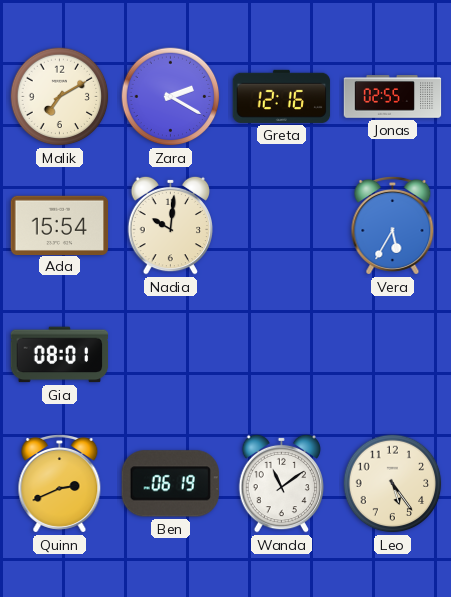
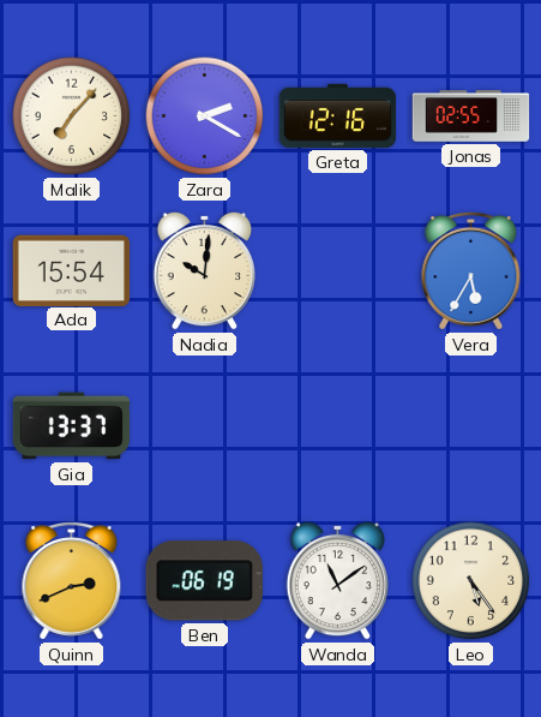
Malik: 7:10 -> 7:07
Gia: 08:01 -> 13:37
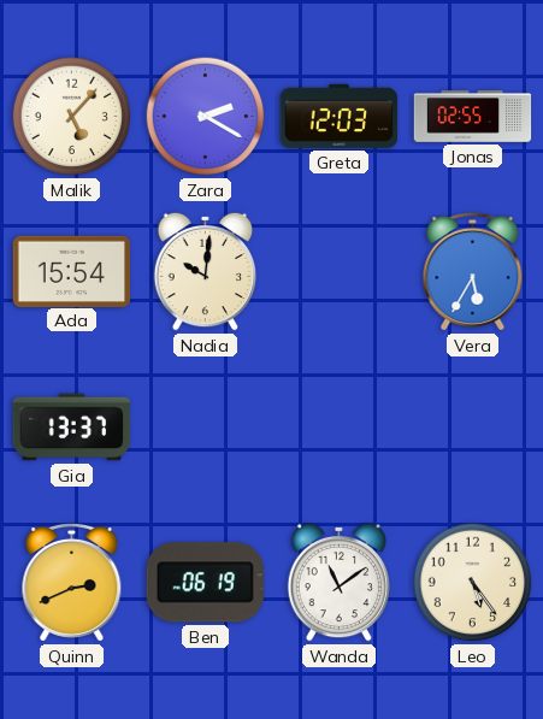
Malik: 7:07 -> 5:07
Greta: 12:16 -> 12:03
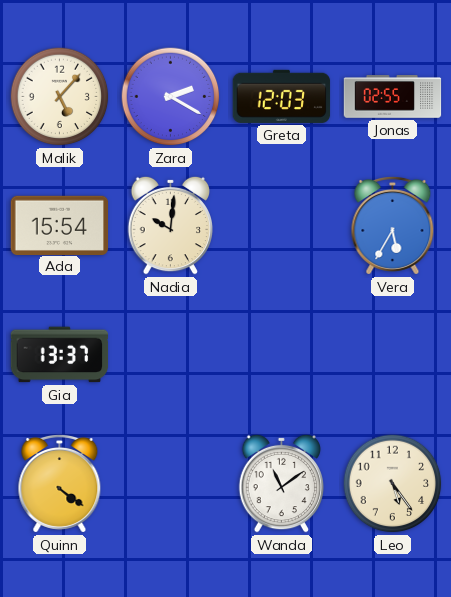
Quinn: 2:41 -> 4:21
Ben: 06:19 -> none
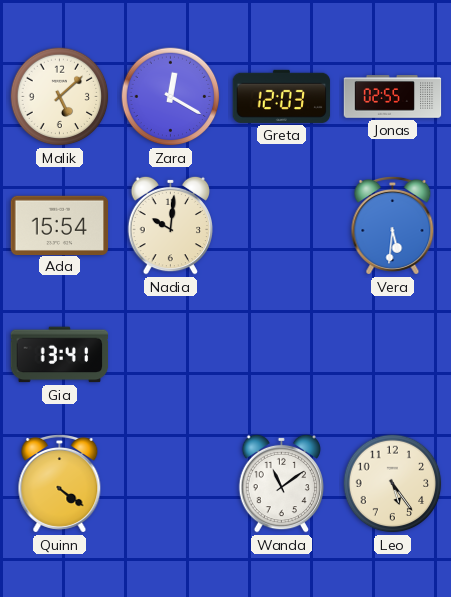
Malik: 5:07 -> 5:08
Zara: 2:20 -> 12:20
Vera: 5:35 -> 5:31
Gia: 13:37 -> 13:41
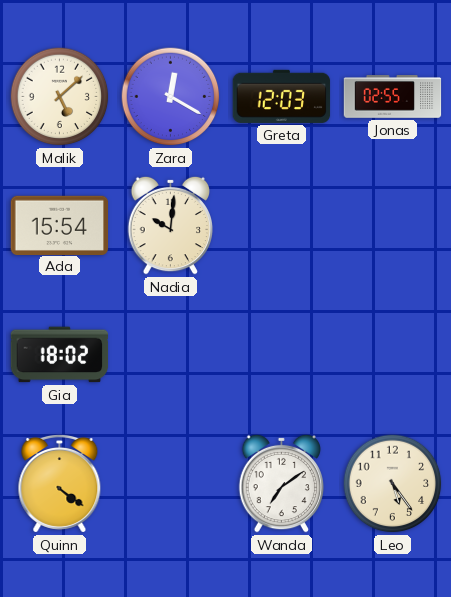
Vera: 5:31 -> none
Gia: 13:41 -> 18:02
Wanda: 11:09 -> 7:09
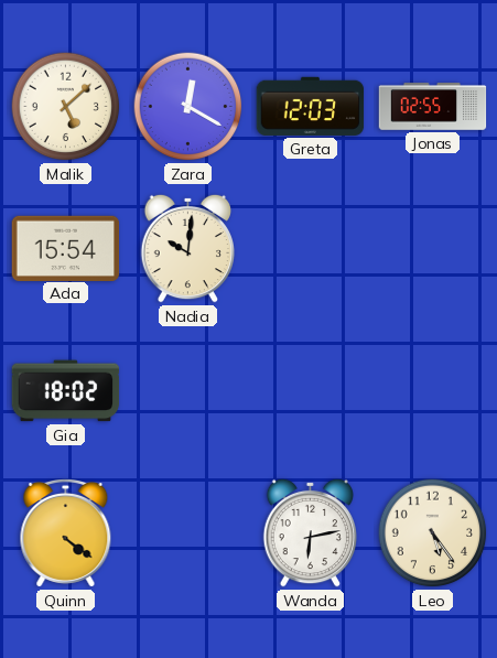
Wanda: 7:09 -> 6:13
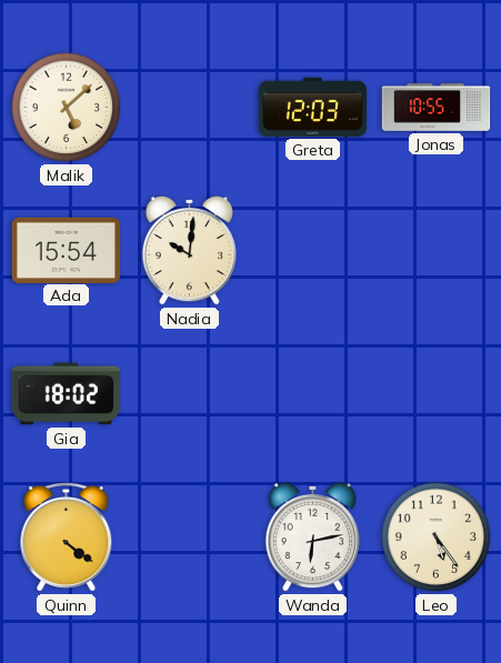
Zara: 12:20 -> none
Jonas: 02:55 -> 10:55
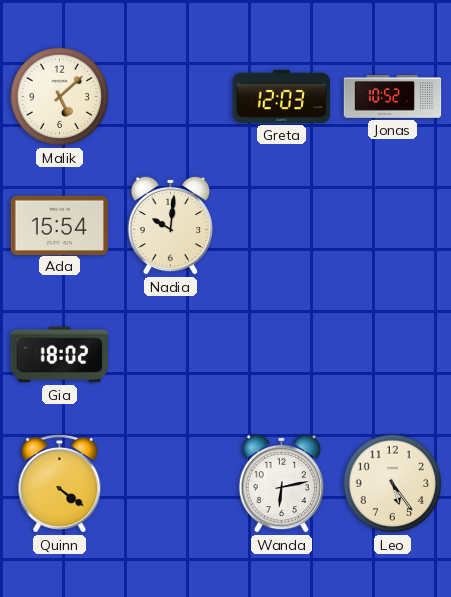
Jonas: 10:55 -> 10:52
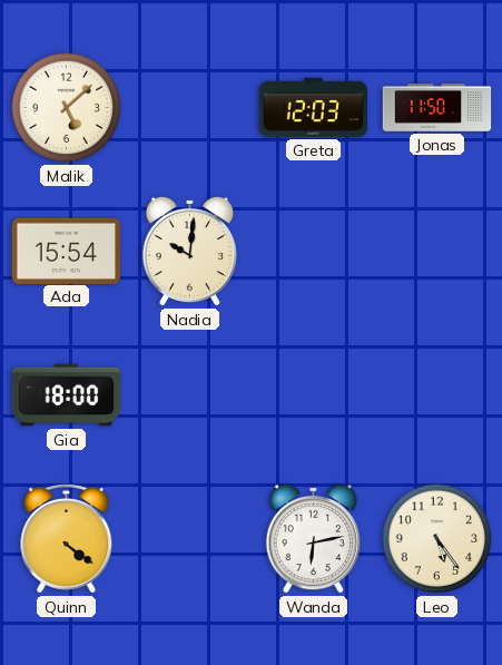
Jonas: 10:52 -> 11:50
Gia: 18:02 -> 18:00
